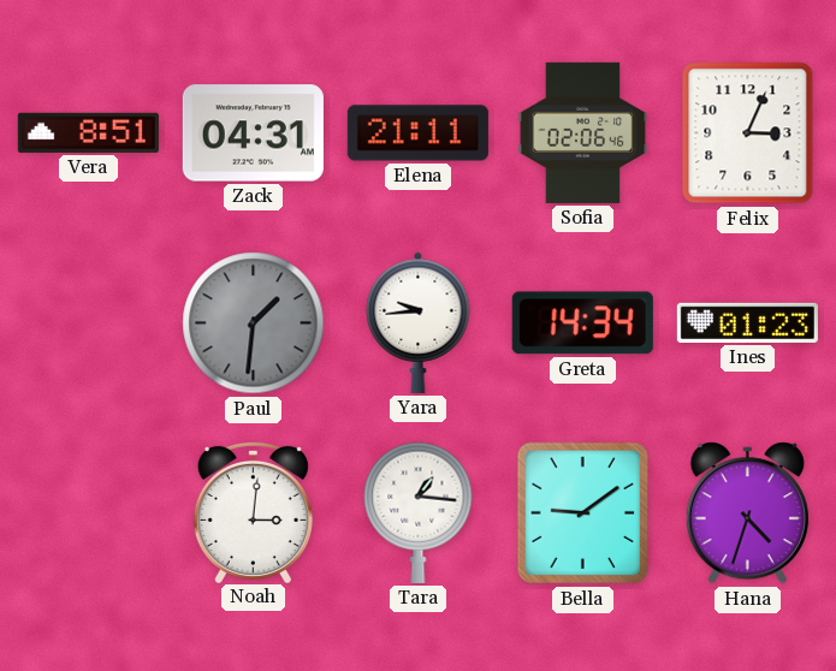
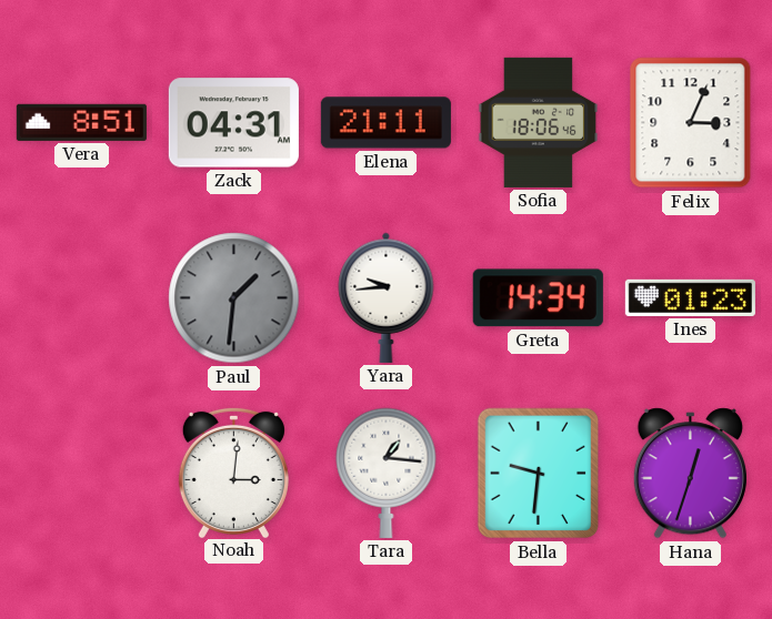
Sofia: 02:06 -> 18:06
Bella: 9:09 -> 9:31
Hana: 4:33 -> 12:33
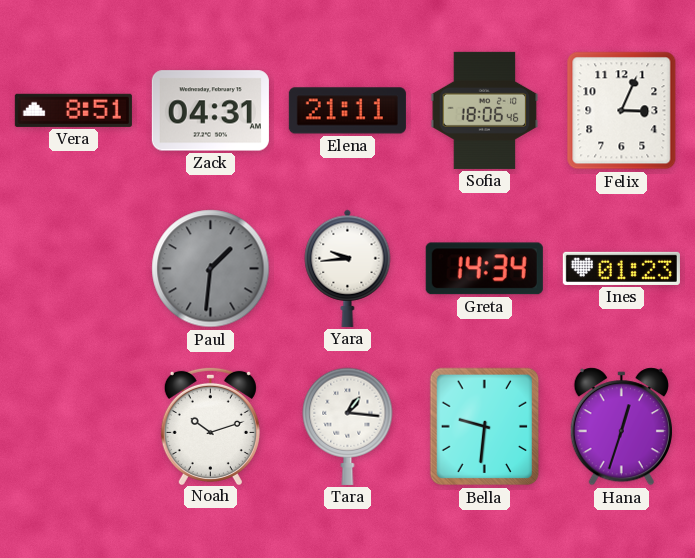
Noah: 3:01 -> 10:12
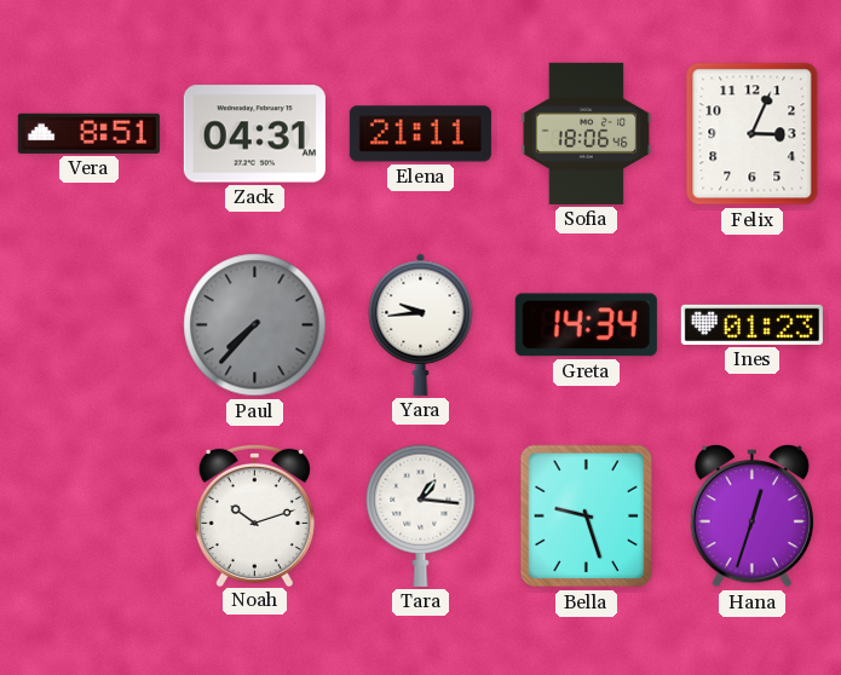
Paul: 1:31 -> 7:37
Bella: 9:31 -> 9:27
